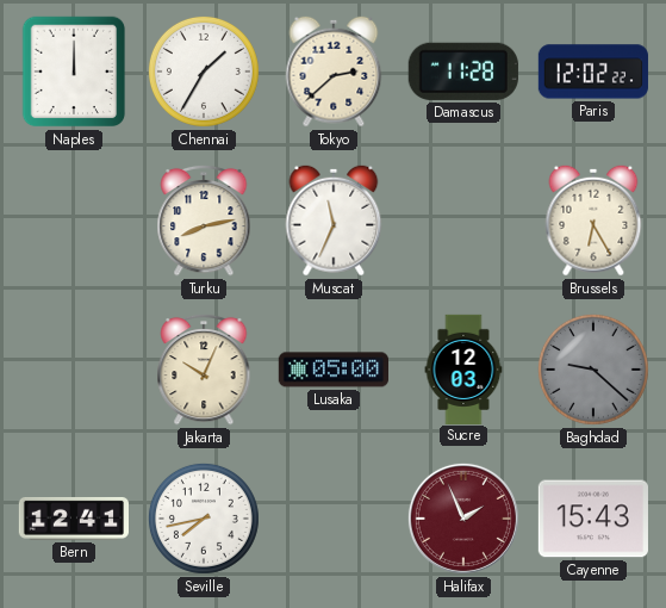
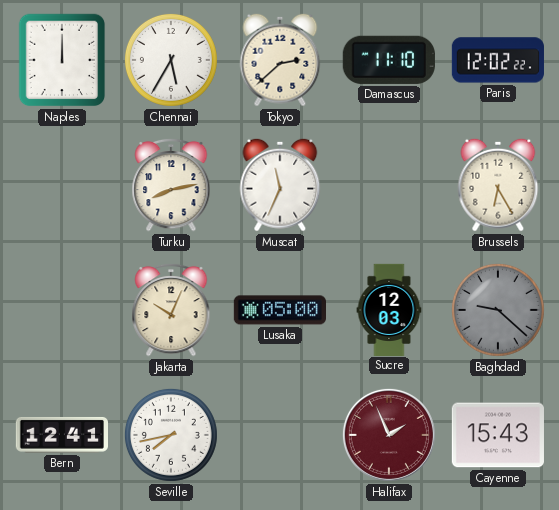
Chennai: 1:35 -> 5:35
Damascus: 11:28 -> 11:10
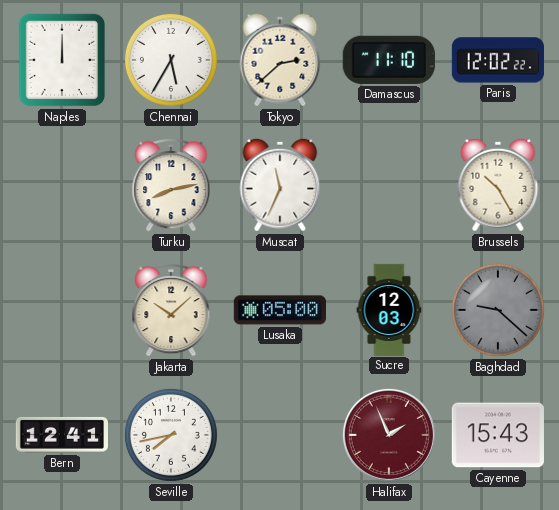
Brussels: 6:25 -> 10:25
Jakarta: 10:04 -> 10:08
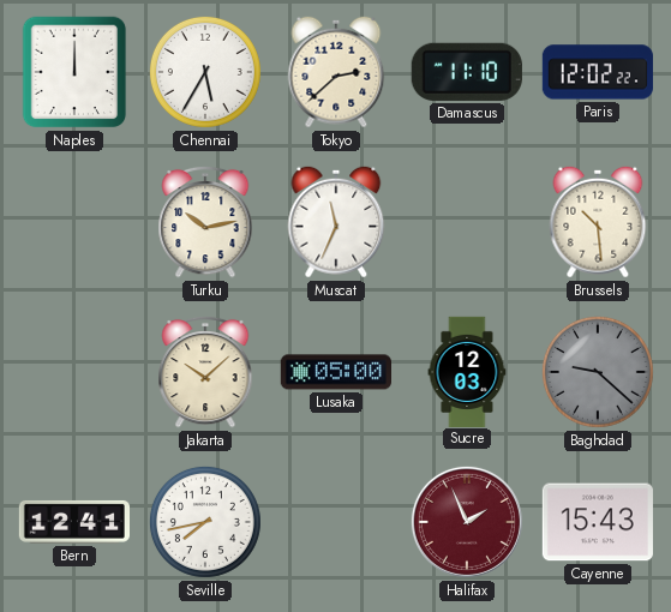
Turku: 8:13 -> 10:13
Brussels: 10:25 -> 10:29
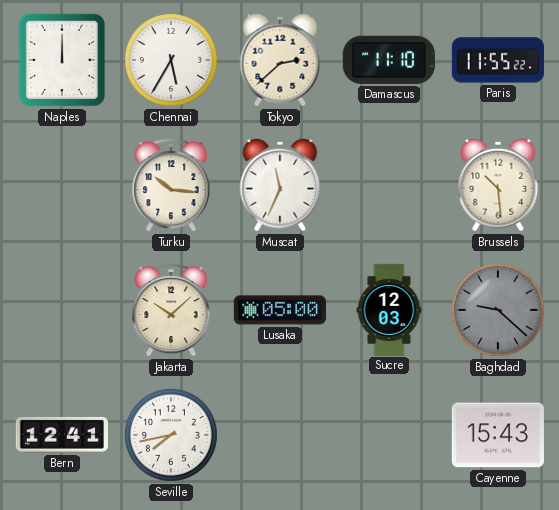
Paris: 12:02 -> 11:55
Turku: 10:13 -> 10:16
Halifax: 1:56 -> none
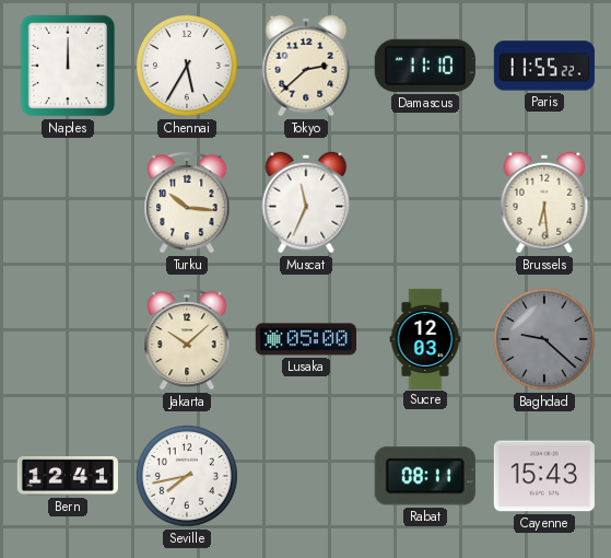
Brussels: 10:29 -> 6:29
Rabat: none -> 08:11
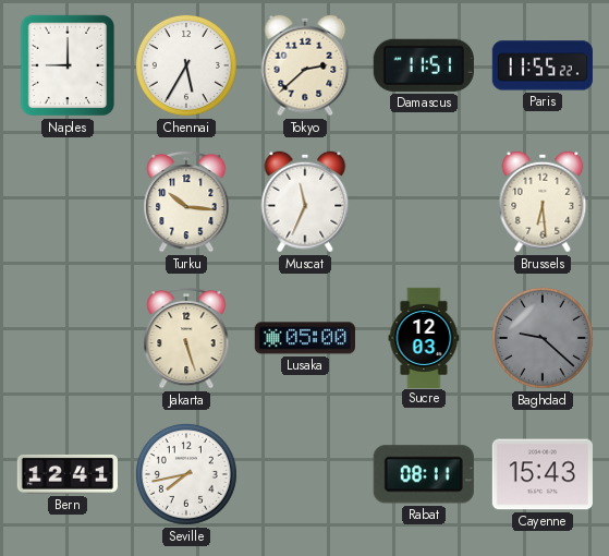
Naples: 12:00 -> 9:00
Damascus: 11:10 -> 11:51
Jakarta: 10:08 -> 5:27
